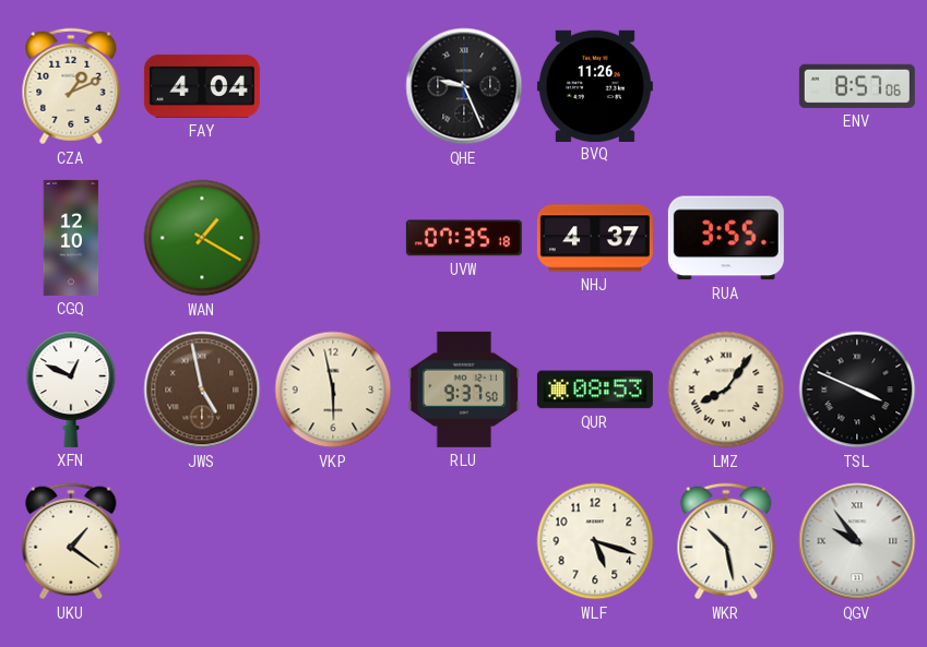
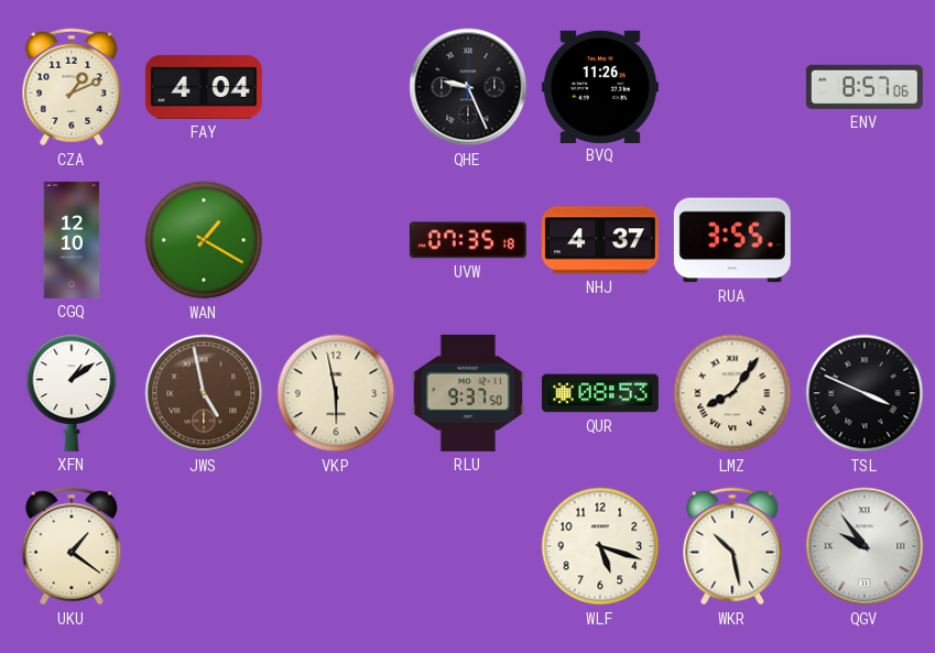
XFN: 12:49 -> 1:09
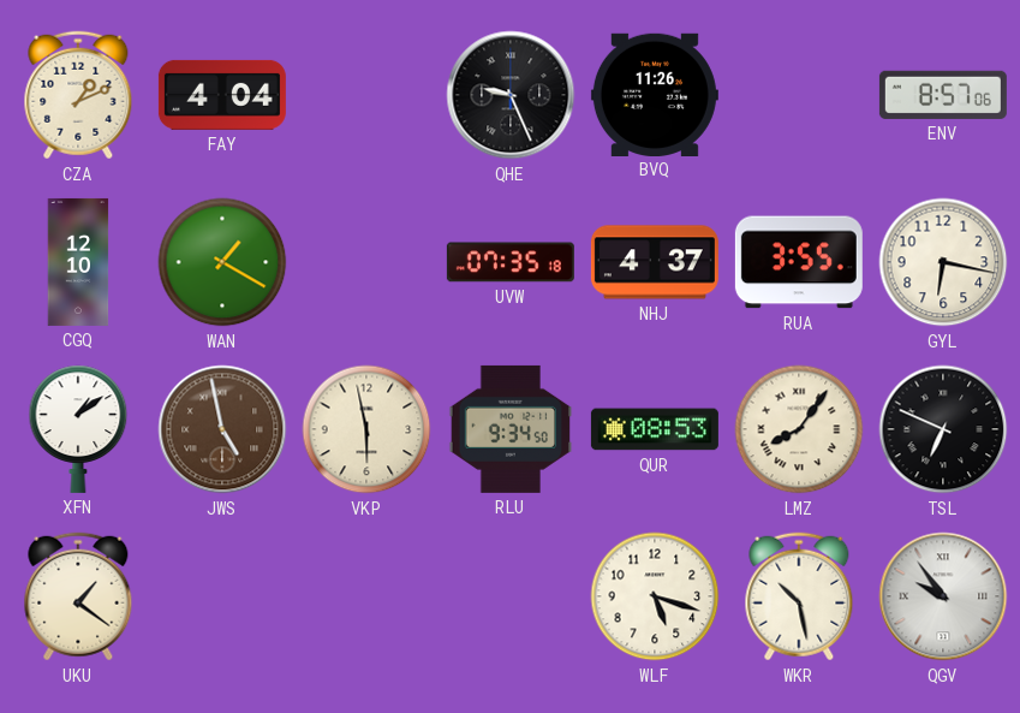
GYL: none -> 6:17
RLU: 9:37 -> 9:34
TSL: 3:49 -> 6:49
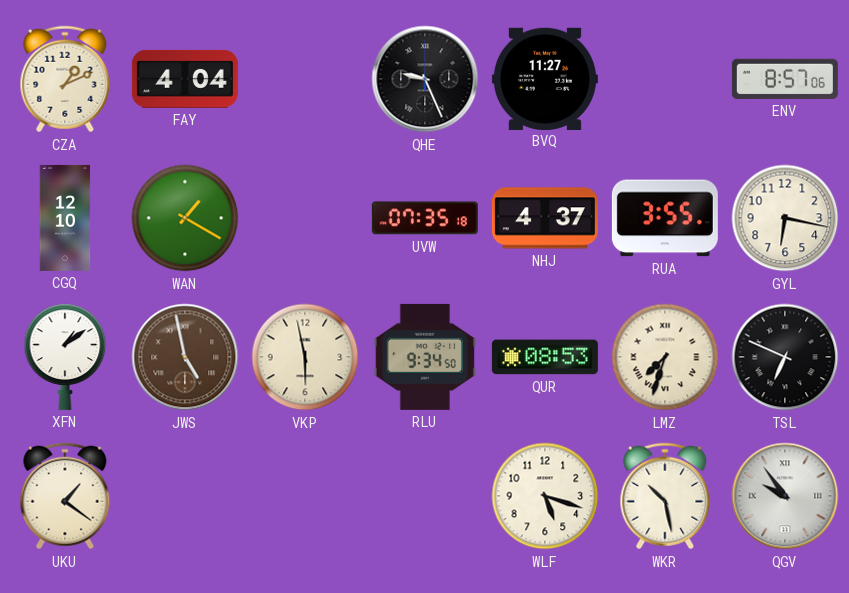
BVQ: 11:26 -> 11:27
LMZ: 8:06 -> 7:33
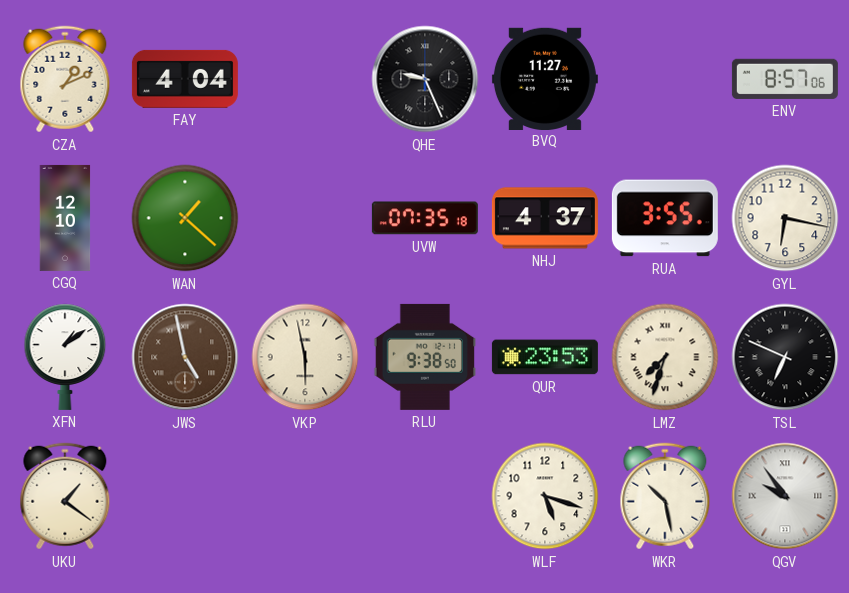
WAN: 1:20 -> 1:22
RLU: 9:34 -> 9:38
QUR: 08:53 -> 23:53
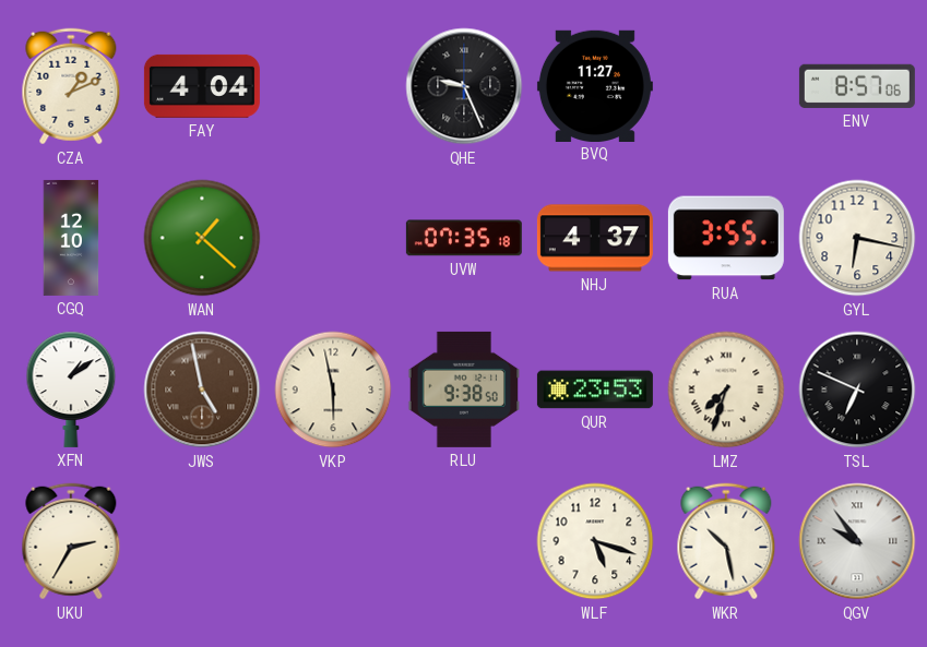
UKU: 1:21 -> 2:35
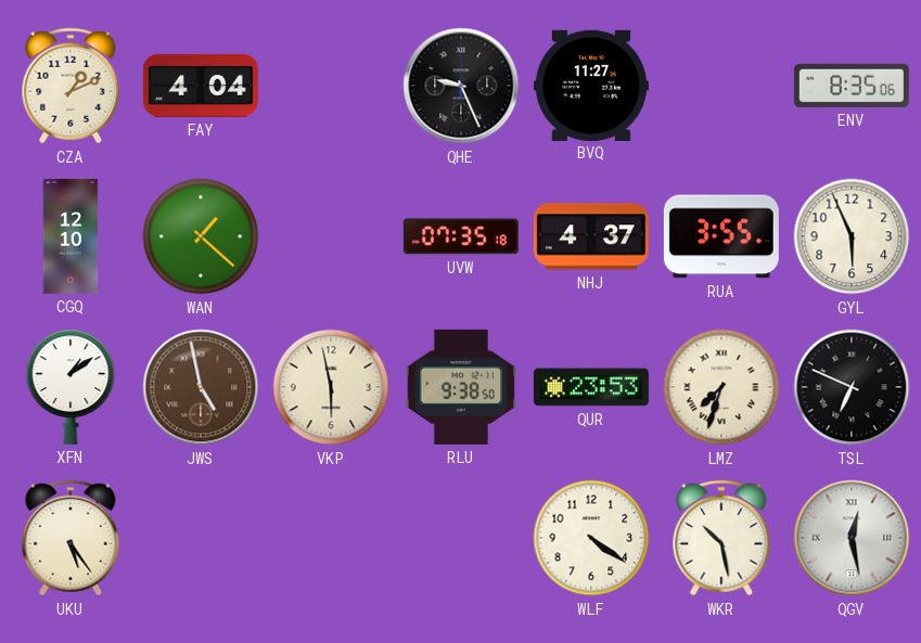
ENV: 8:57 -> 8:35
GYL: 6:17 -> 5:56
UKU: 2:35 -> 5:24
WLF: 5:18 -> 4:21
QGV: 9:54 -> 12:28
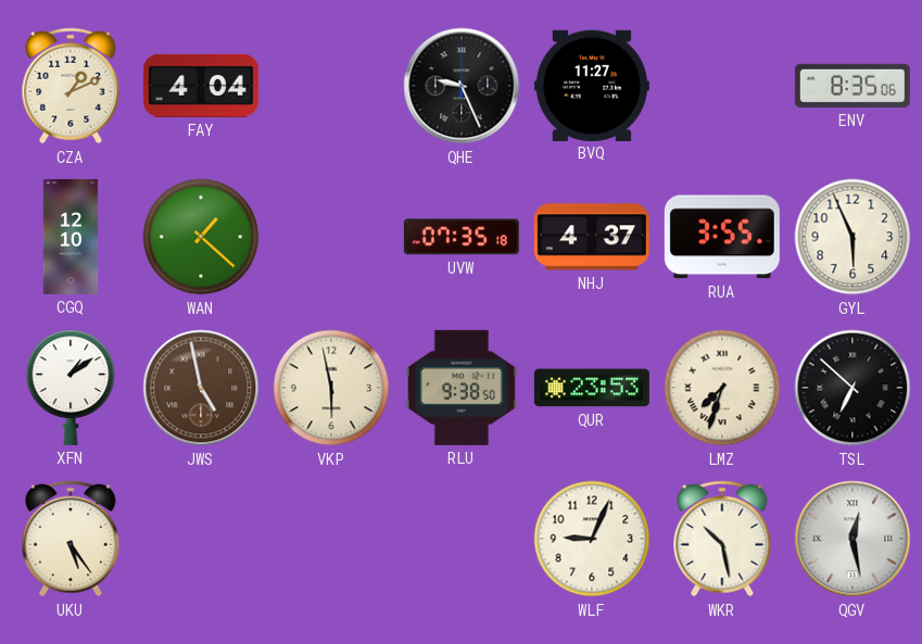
TSL: 6:49 -> 6:52
WLF: 4:21 -> 9:04
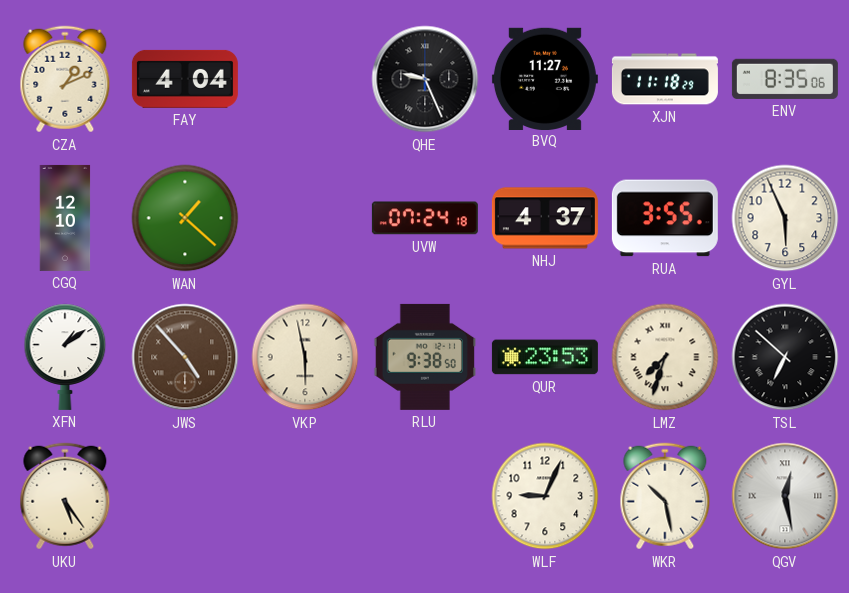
XJN: none -> 11:18
UVW: 07:35 -> 07:24
JWS: 4:58 -> 4:53
